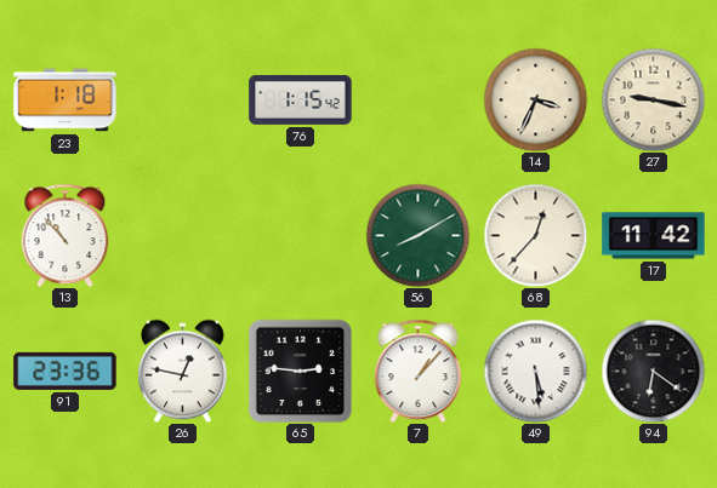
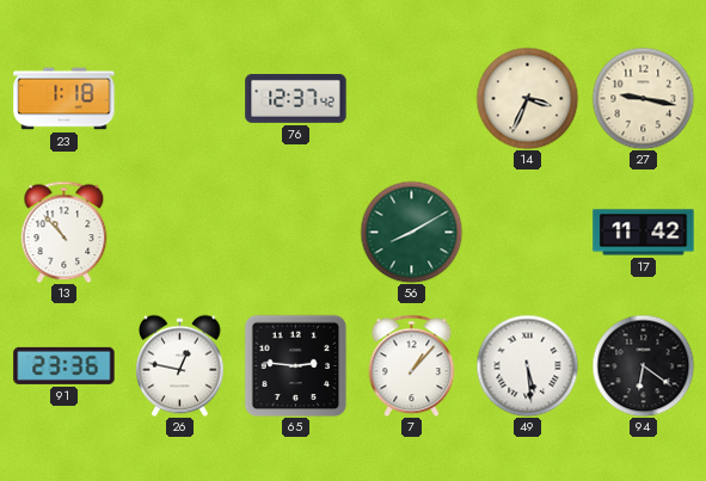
76: 1:15 -> 12:37
68: 12:37 -> none
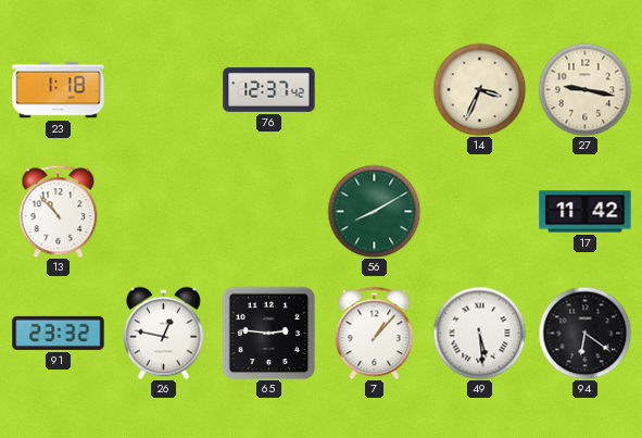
91: 23:36 -> 23:32
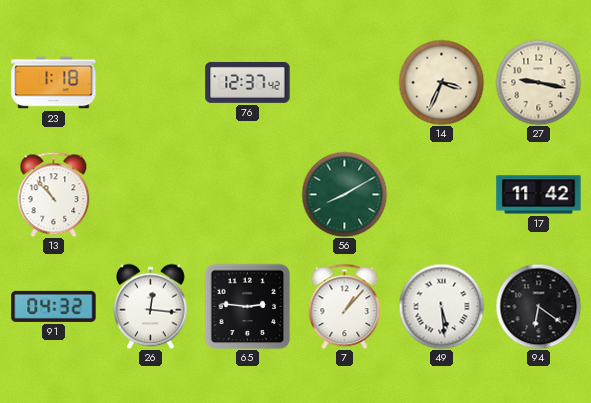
91: 23:32 -> 04:32
26: 12:47 -> 12:16
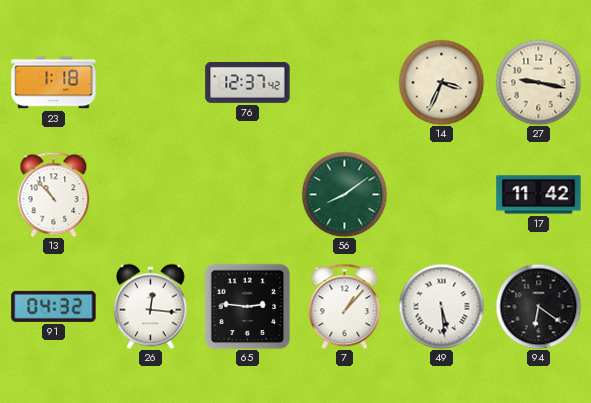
56: 8:10 -> 8:09
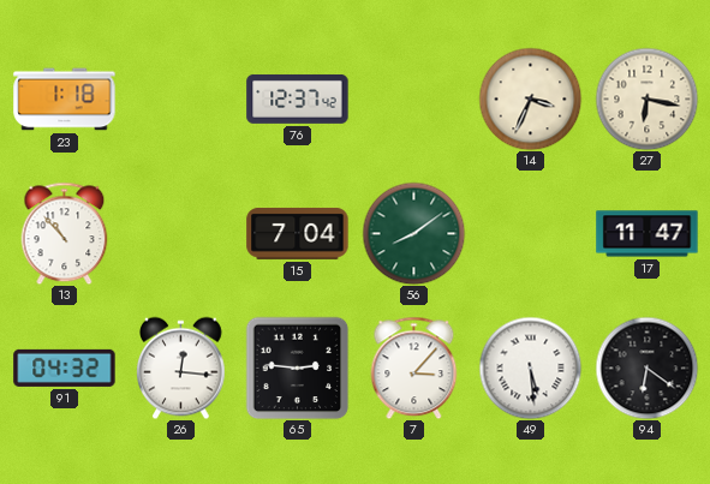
27: 9:17 -> 6:17
15: none -> 7:04
17: 11:42 -> 11:47
7: 1:07 -> 3:07
